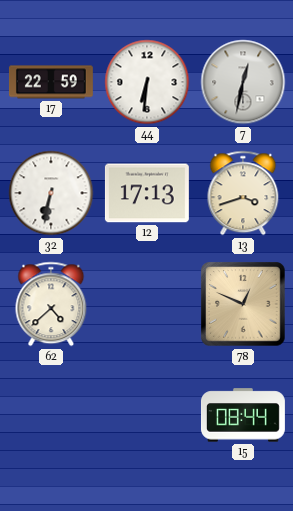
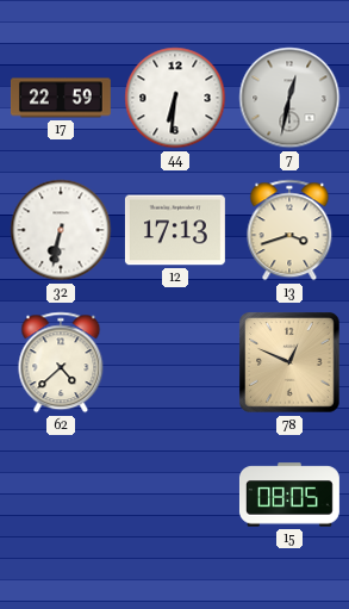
15: 08:44 -> 08:05
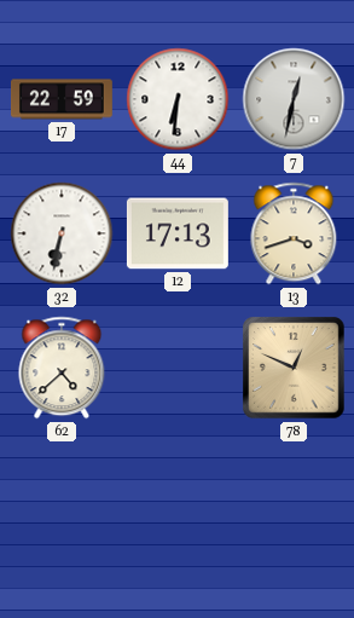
15: 08:05 -> none
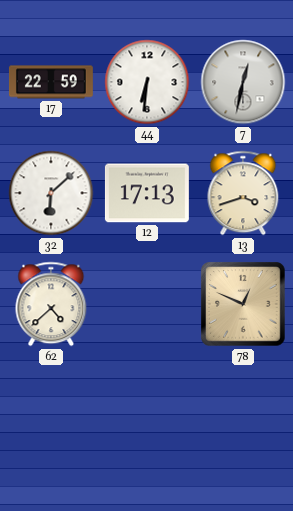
32: 6:32 -> 6:08
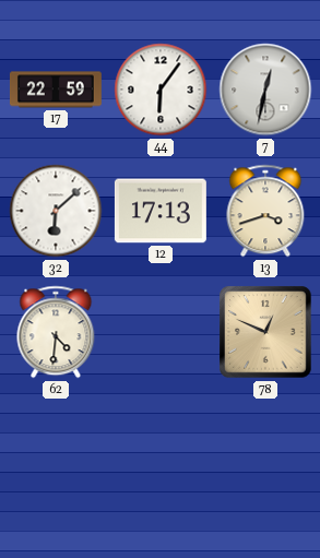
44: 6:31 -> 6:06
62: 4:38 -> 4:31
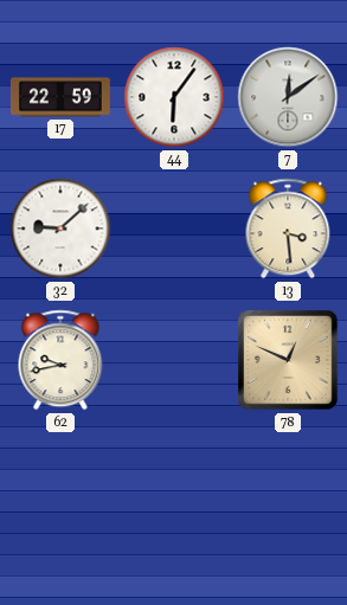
7: 12:32 -> 12:09
32: 6:08 -> 9:08
12: 17:13 -> none
13: 3:42 -> 3:29
62: 4:31 -> 9:43
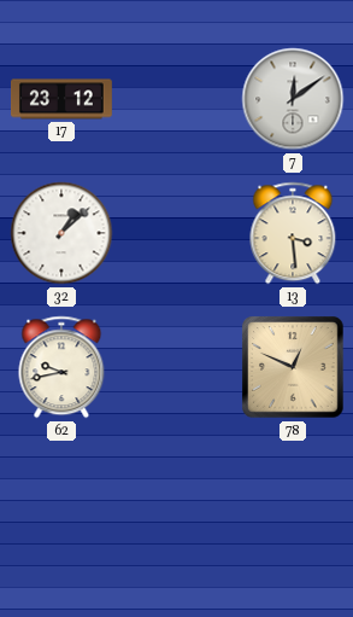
17: 22:59 -> 23:12
44: 6:06 -> none
32: 9:08 -> 1:08
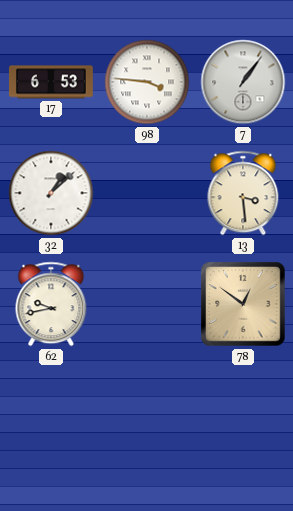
17: 23:12 -> 6:53
98: none -> 3:46
7: 12:09 -> 1:06
78: 12:49 -> 12:51
